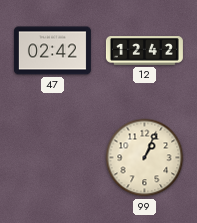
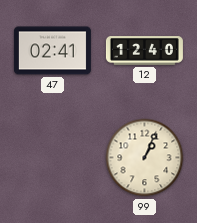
47: 02:42 -> 02:41
12: 12:42 -> 12:40
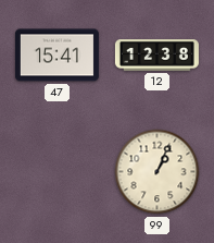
47: 02:41 -> 15:41
12: 12:40 -> 12:38
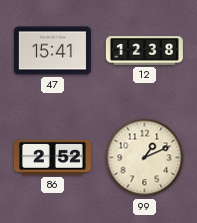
86: none -> 2:52
99: 1:04 -> 1:11
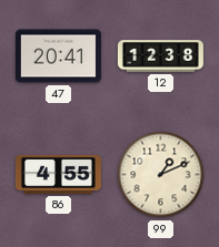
47: 15:41 -> 20:41
86: 2:52 -> 4:55
